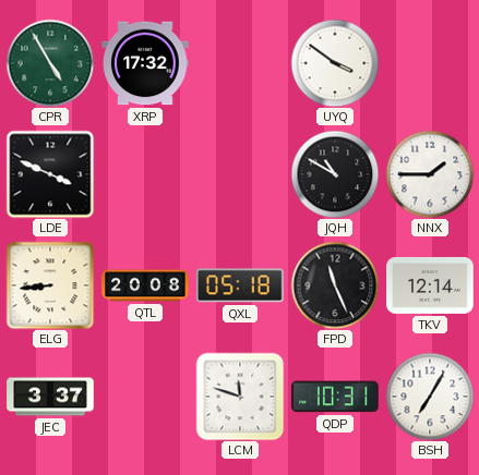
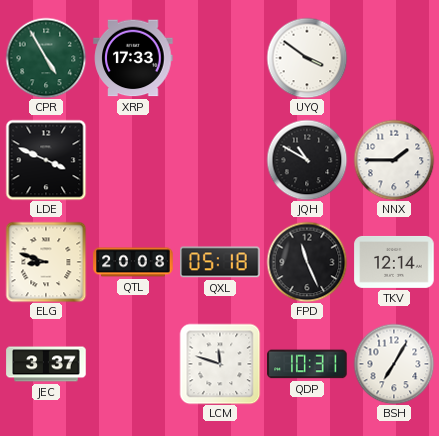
XRP: 17:32 -> 17:33
ELG: 8:44 -> 8:48
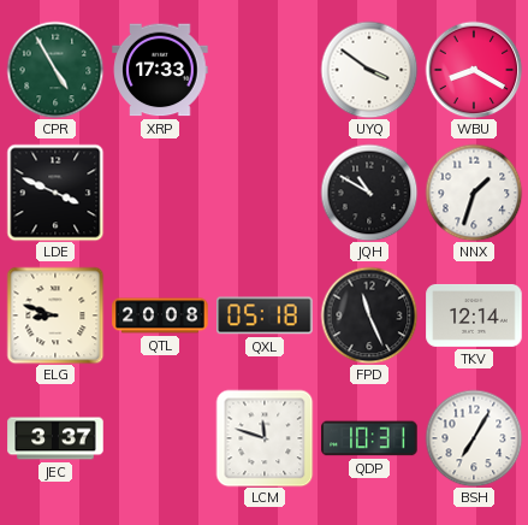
WBU: none -> 8:20
NNX: 1:45 -> 1:33
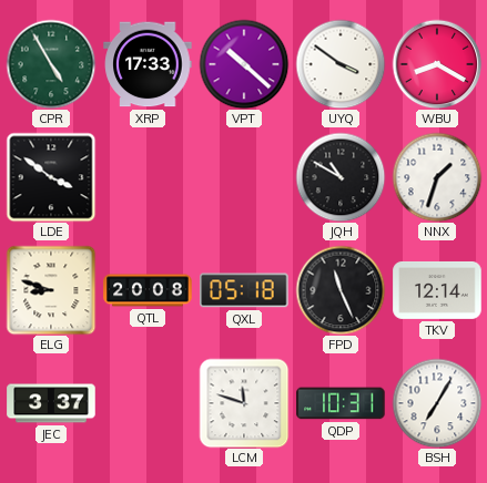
VPT: none -> 10:22
LDE: 3:49 -> 3:51
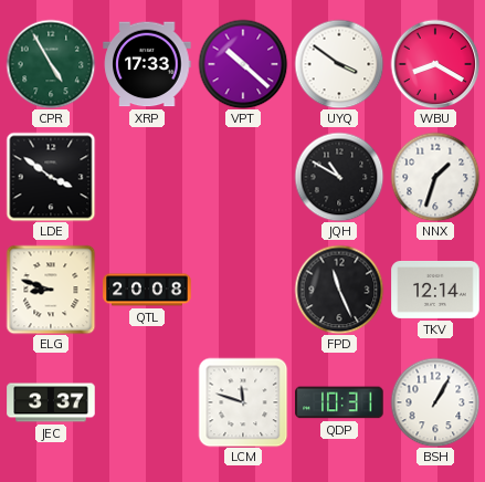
QXL: 05:18 -> none
BSH: 7:05 -> 1:05
